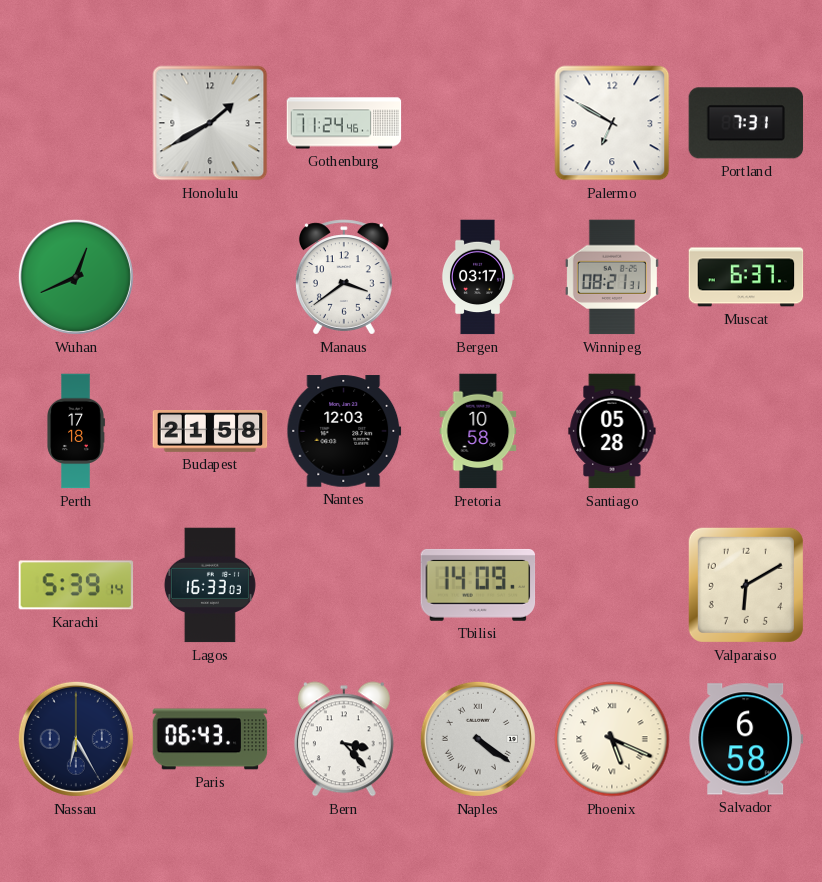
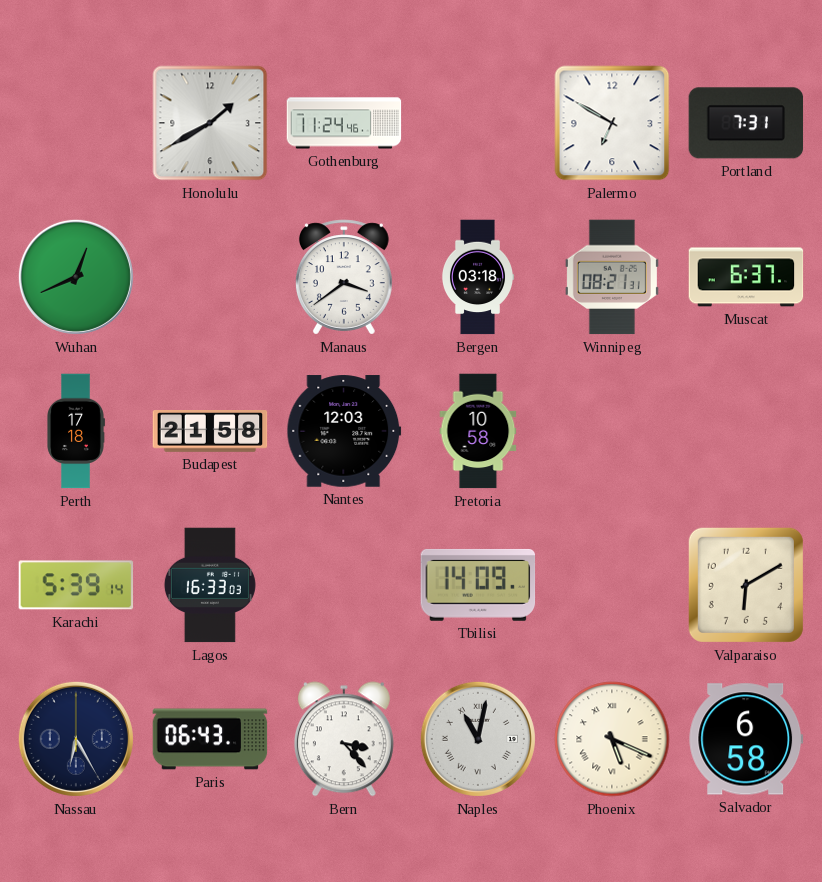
Bergen: 03:17 -> 03:18
Santiago: 05:28 -> none
Naples: 4:21 -> 11:02
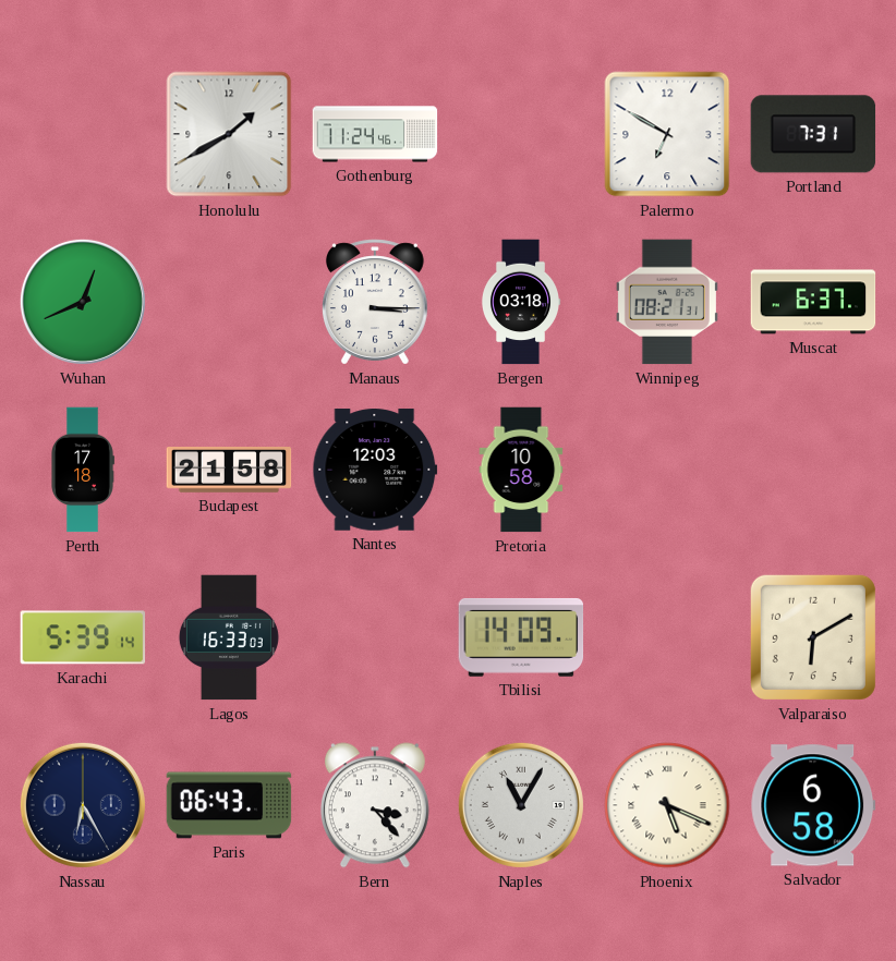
Manaus: 3:39 -> 3:15
Naples: 11:02 -> 11:05
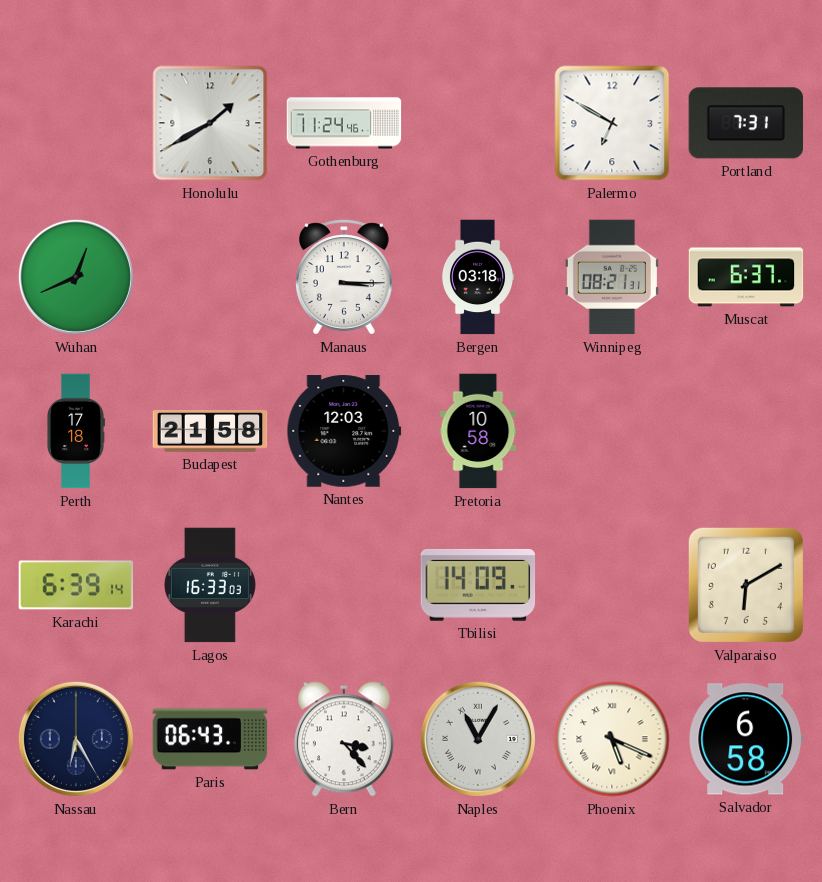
Karachi: 5:39 -> 6:39
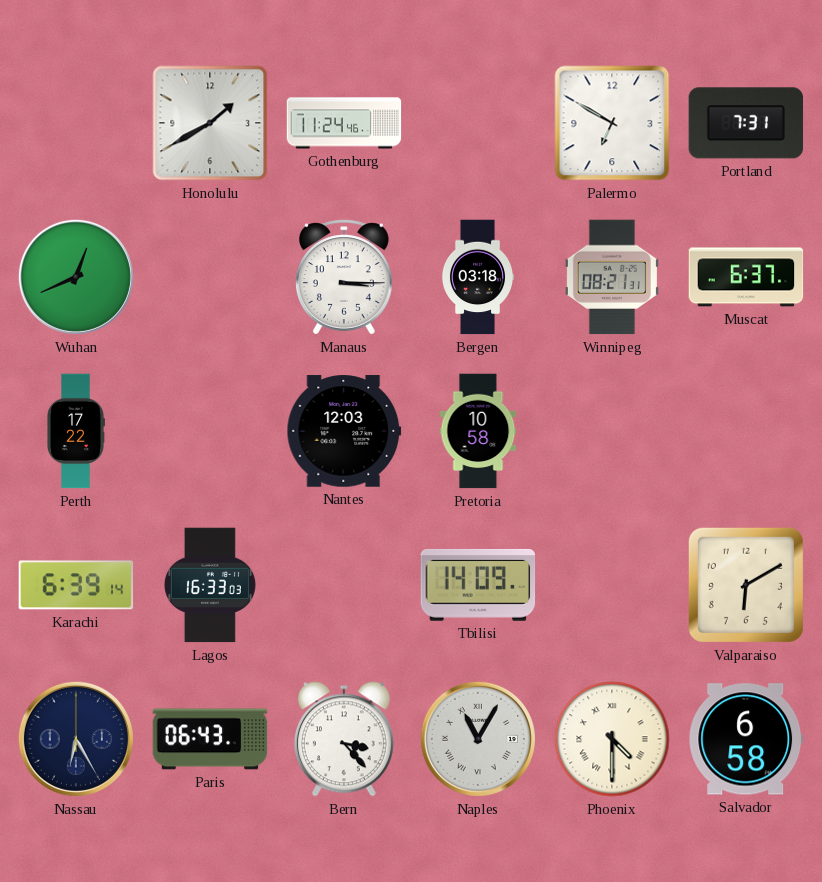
Perth: 17:18 -> 17:22
Budapest: 21:58 -> none
Phoenix: 5:19 -> 4:30
